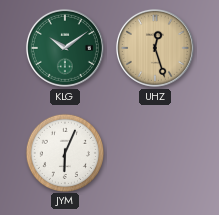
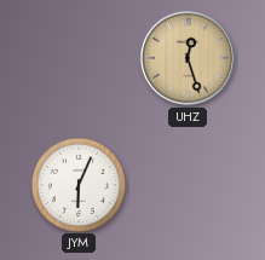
KLG: 10:09 -> none
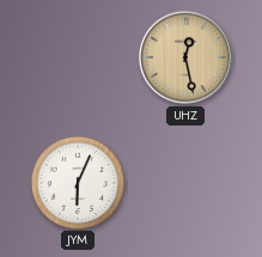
UHZ: 12:27 -> 12:28
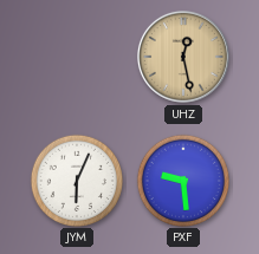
PXF: none -> 9:29
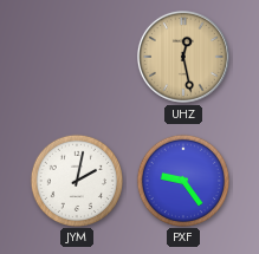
JYM: 6:04 -> 2:02
PXF: 9:29 -> 9:24
